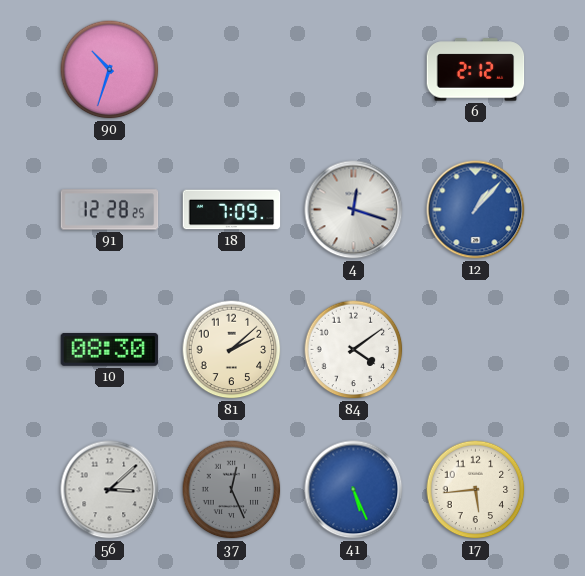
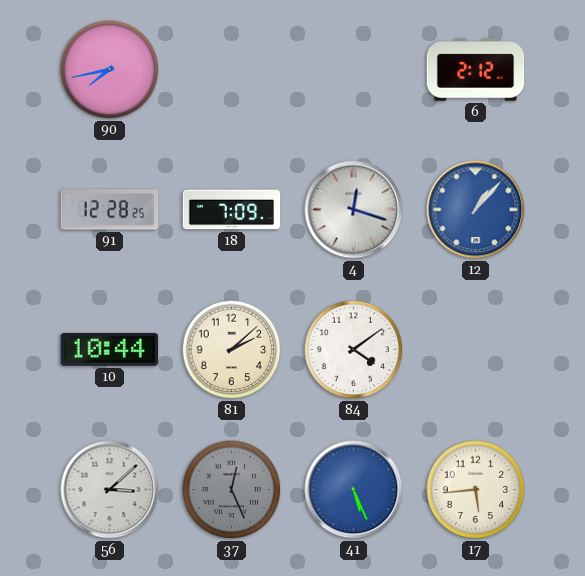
90: 10:33 -> 7:43
10: 08:30 -> 10:44
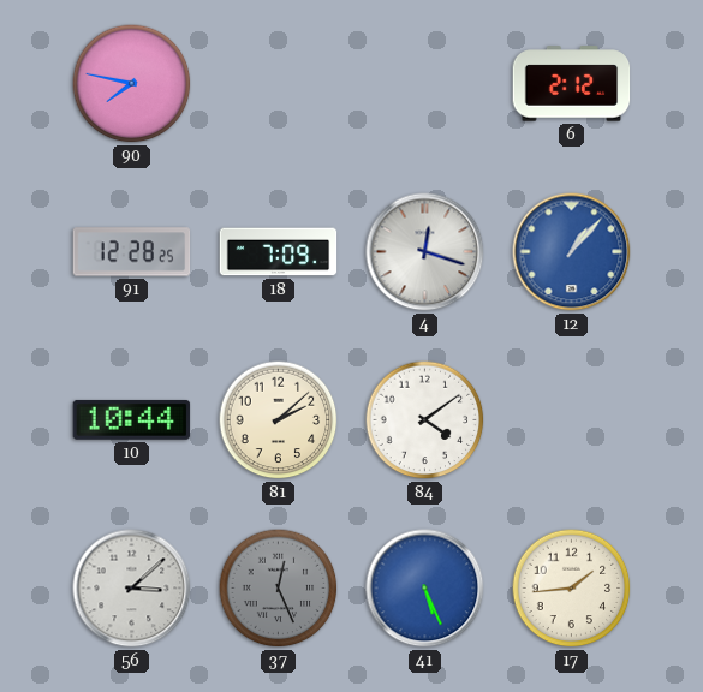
90: 7:43 -> 7:47
17: 5:44 -> 1:44
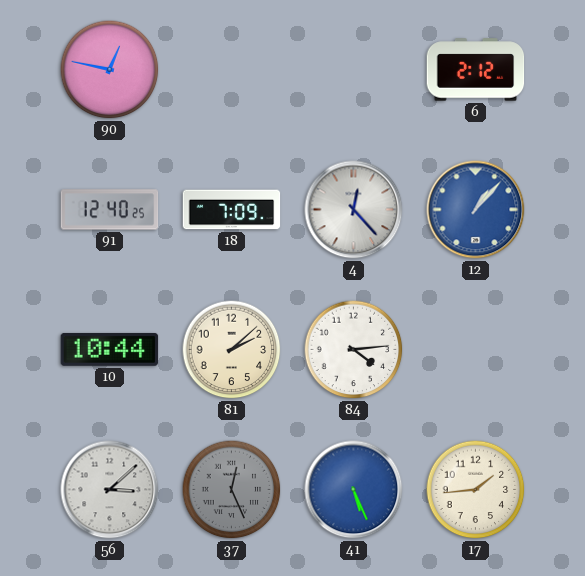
90: 7:47 -> 12:47
91: 12:28 -> 12:40
4: 12:18 -> 12:23
84: 4:09 -> 4:14
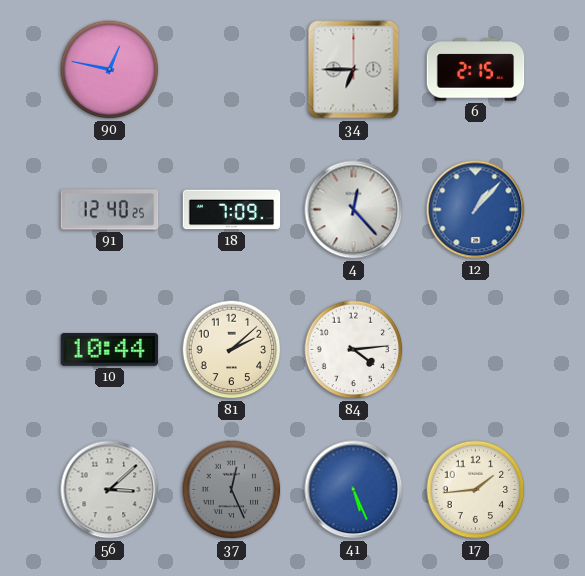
34: none -> 6:45
6: 2:12 -> 2:15
